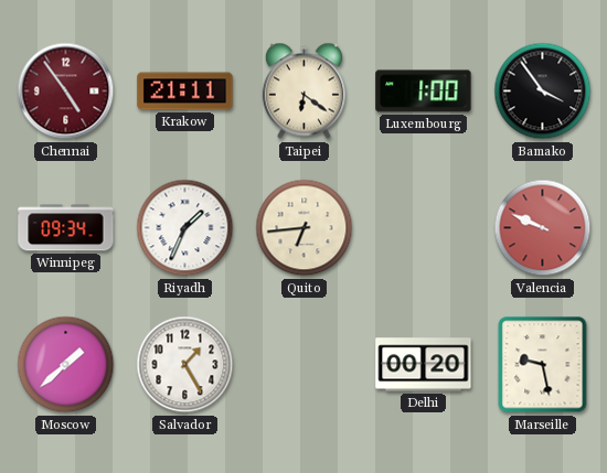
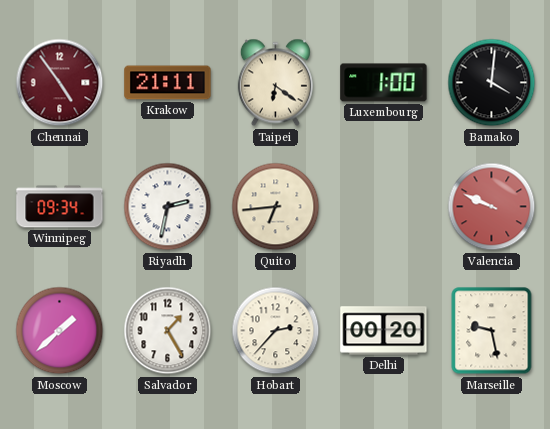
Bamako: 3:54 -> 4:01
Riyadh: 1:34 -> 2:32
Hobart: none -> 2:37
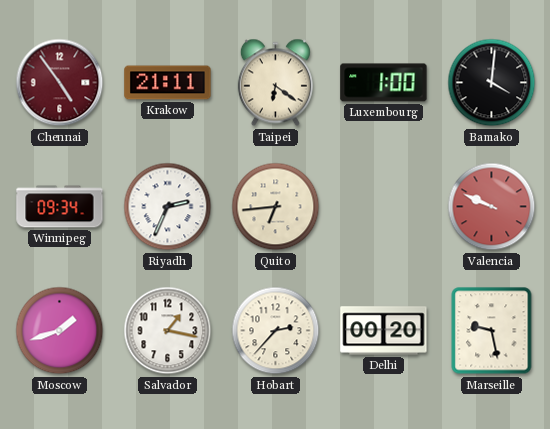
Riyadh: 2:32 -> 2:34
Moscow: 1:38 -> 1:42
Salvador: 1:25 -> 1:17
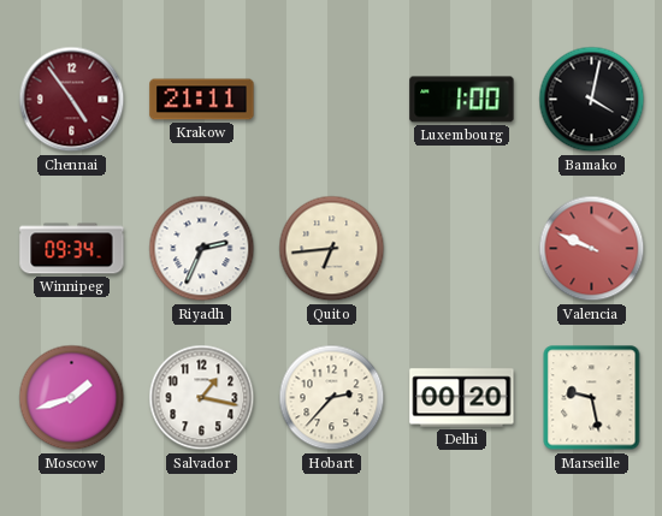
Taipei: 6:21 -> none
Bamako: 4:01 -> 4:02
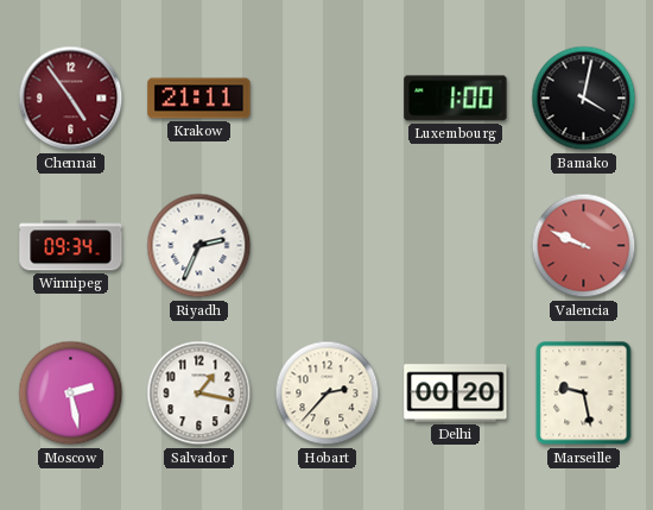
Quito: 6:44 -> none
Moscow: 1:42 -> 2:28
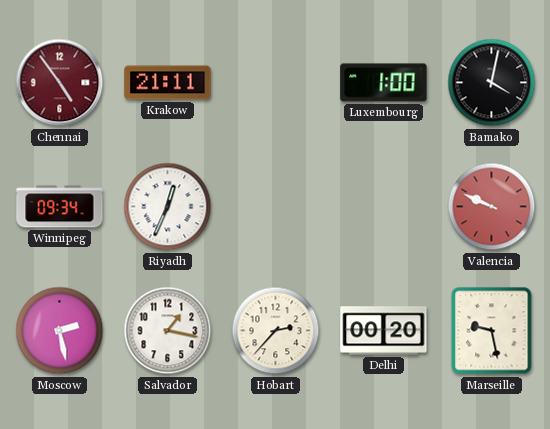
Riyadh: 2:34 -> 12:34
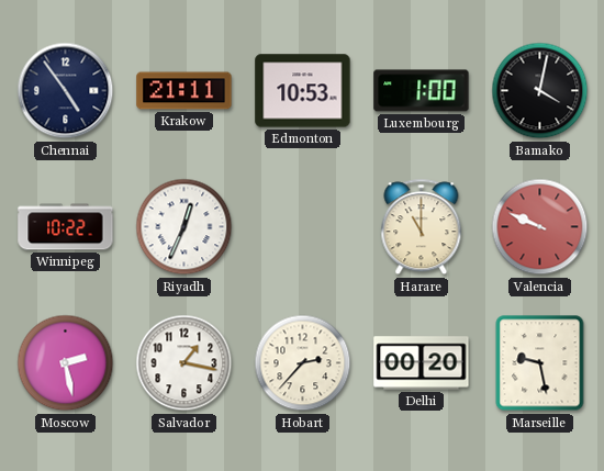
Chennai dial: burgundy -> navy
Edmonton: none -> 10:53
Winnipeg: 09:34 -> 10:22
Harare: none -> 11:00
